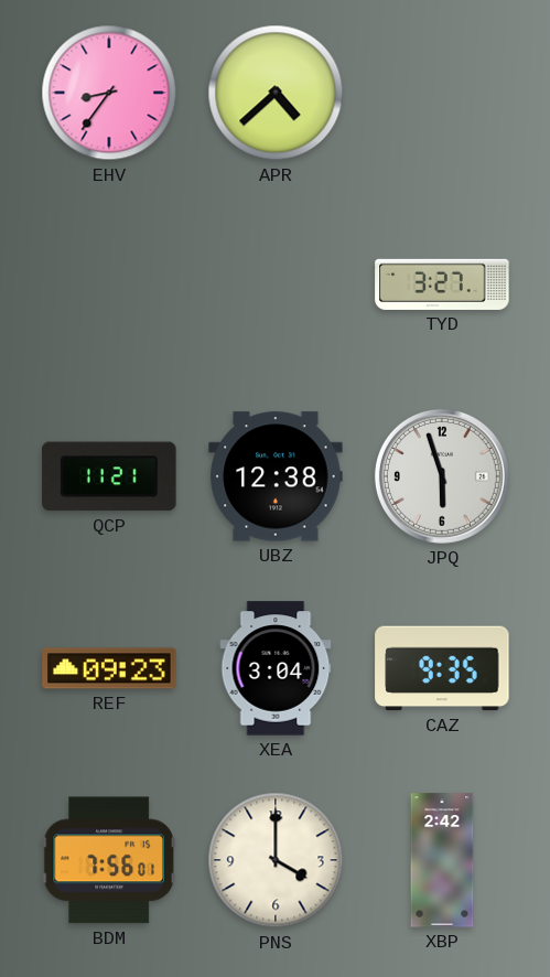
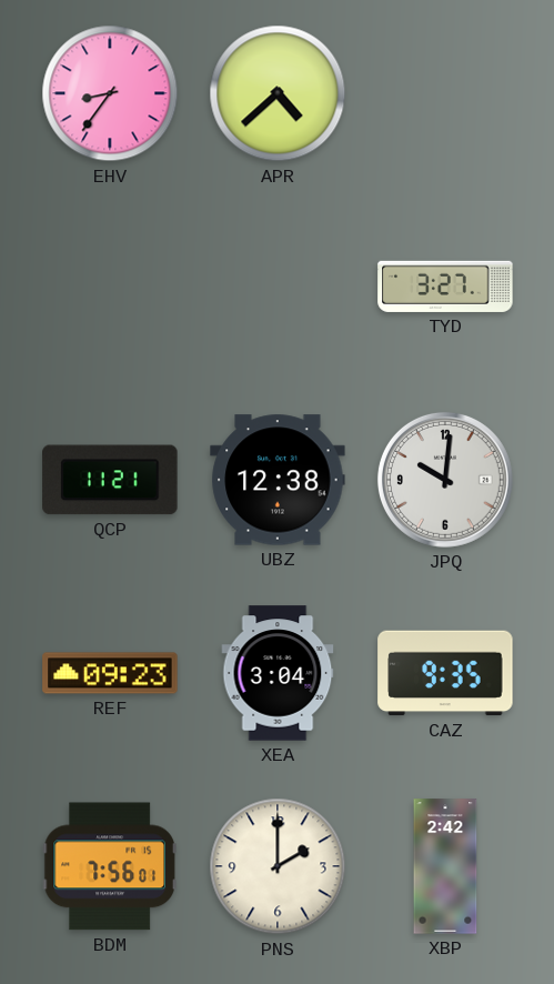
JPQ: 5:57 -> 10:01
PNS: 4:00 -> 2:00
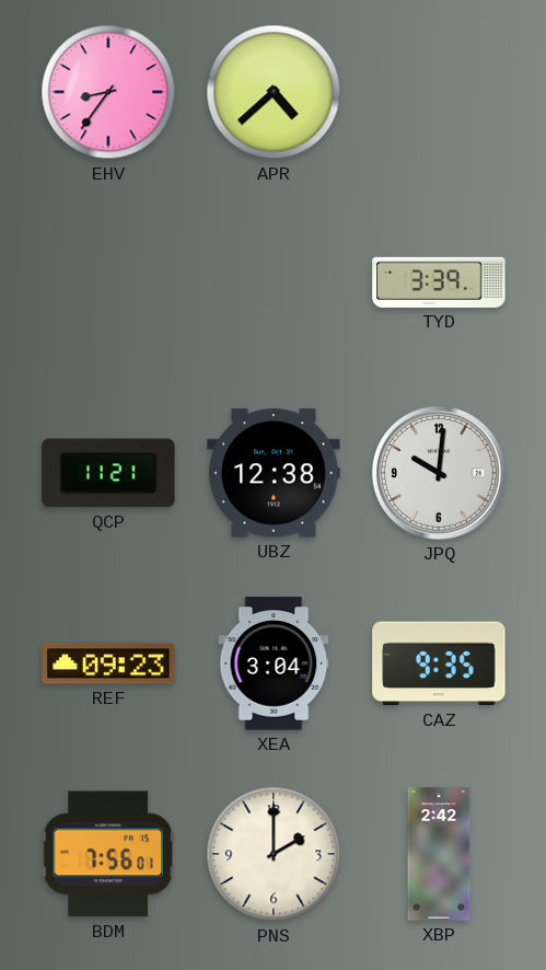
TYD: 3:27 -> 3:39
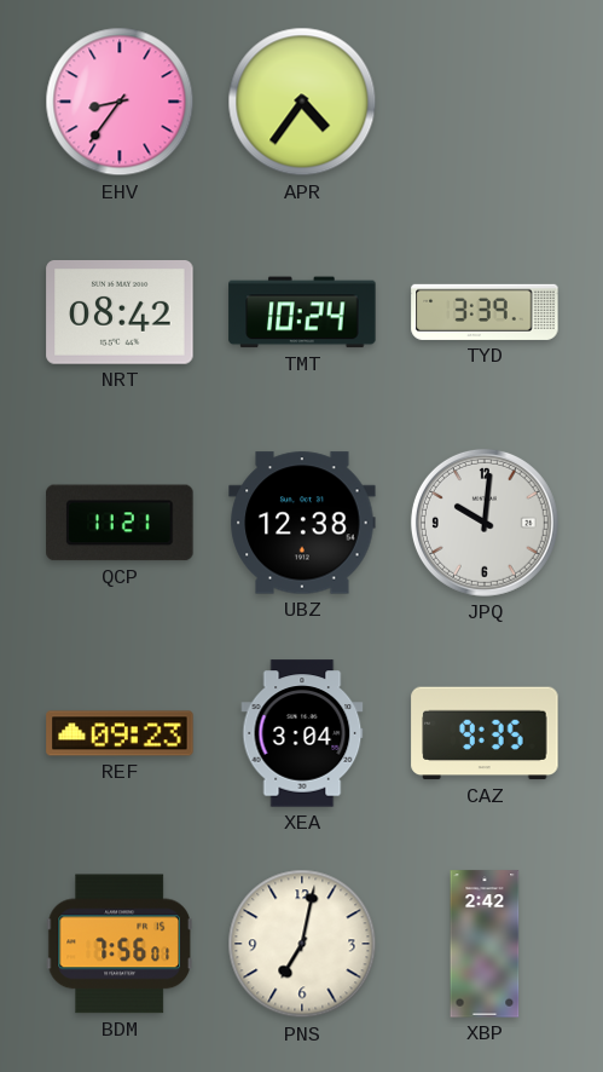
APR: 4:38 -> 4:36
NRT: none -> 08:42
TMT: none -> 10:24
PNS: 2:00 -> 7:02
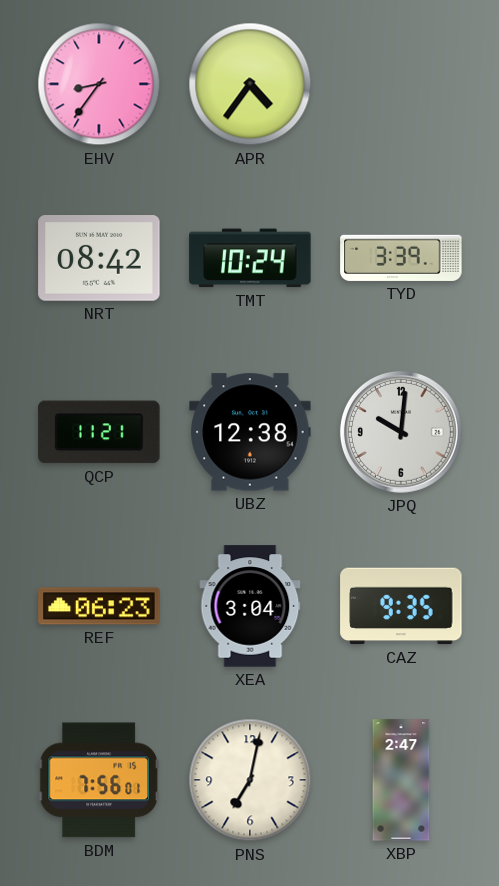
REF: 09:23 -> 06:23
XBP: 2:42 -> 2:47
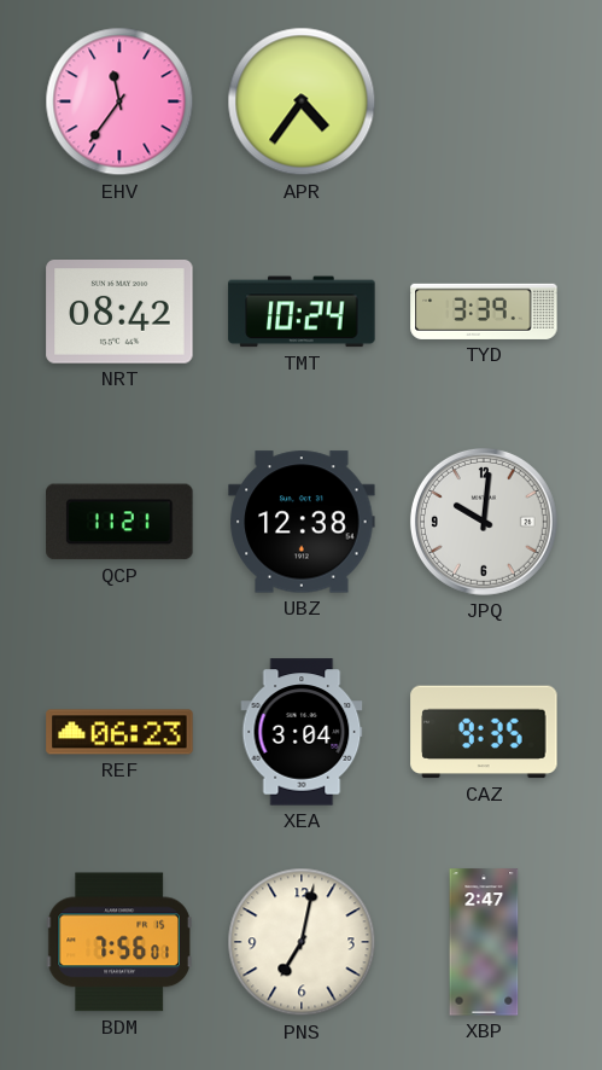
EHV: 8:36 -> 11:36
